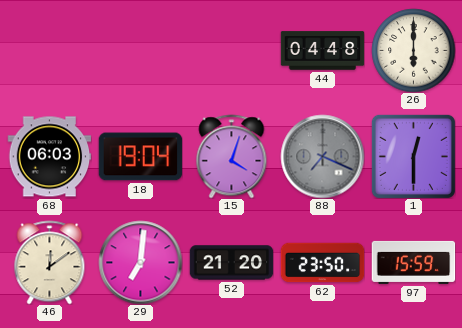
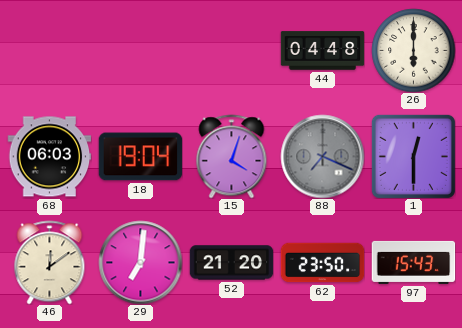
97: 15:59 -> 15:43
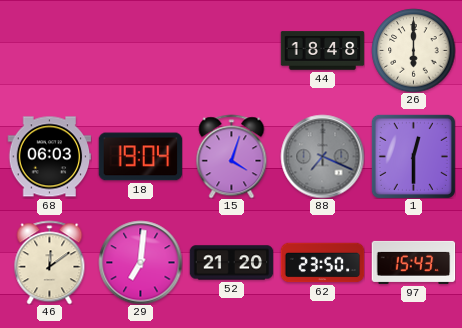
44: 04:48 -> 18:48
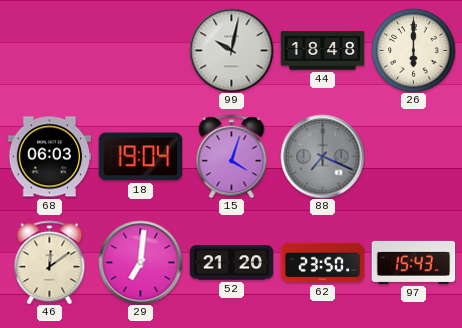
99: none -> 10:02
1: 12:30 -> none
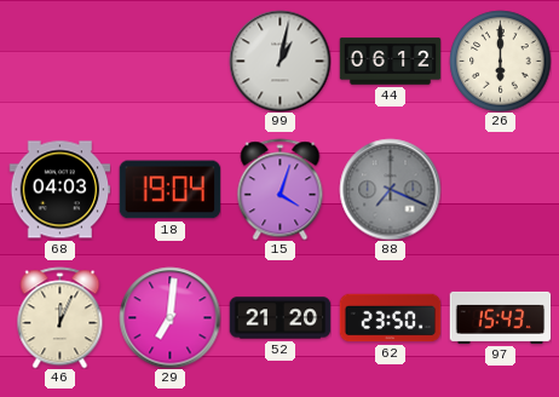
99: 10:02 -> 1:02
44: 18:48 -> 06:12
68: 06:03 -> 04:03
46: 12:09 -> 12:04
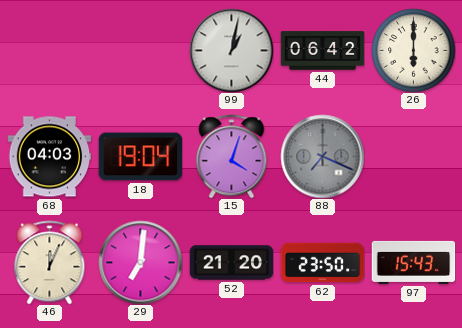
44: 06:12 -> 06:42
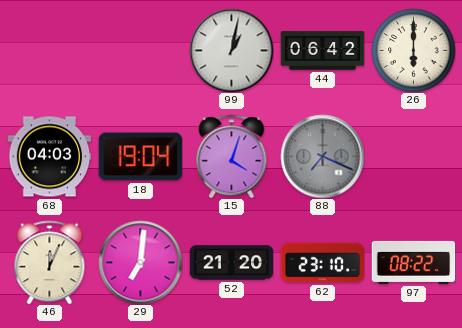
62: 23:50 -> 23:10
97: 15:43 -> 08:22
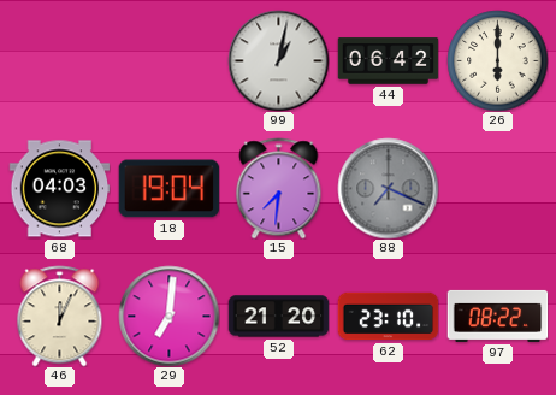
15: 4:03 -> 7:31
